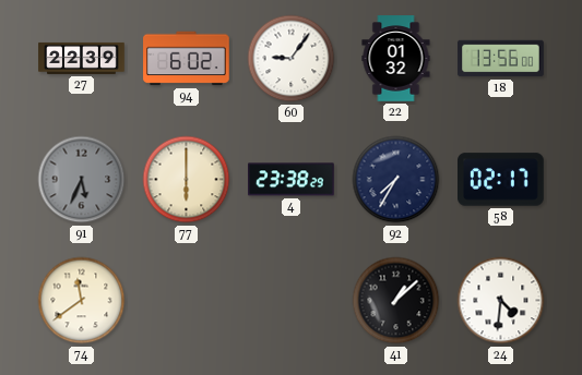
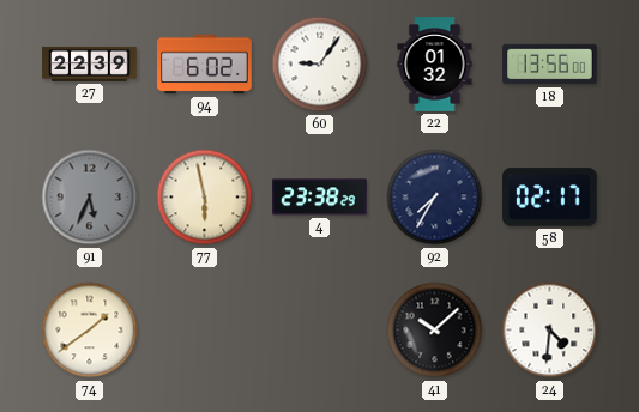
77: 6:00 -> 5:58
74: 11:39 -> 1:39
41: 1:08 -> 10:08
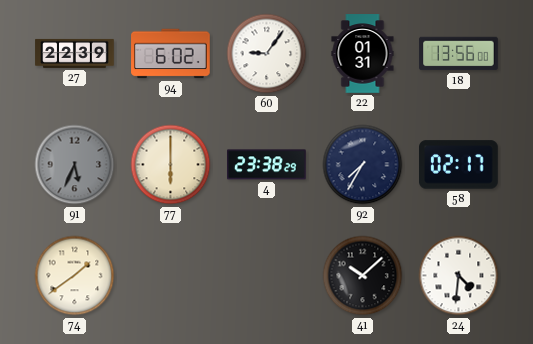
22: 01:32 -> 01:31
77: 5:58 -> 6:00
